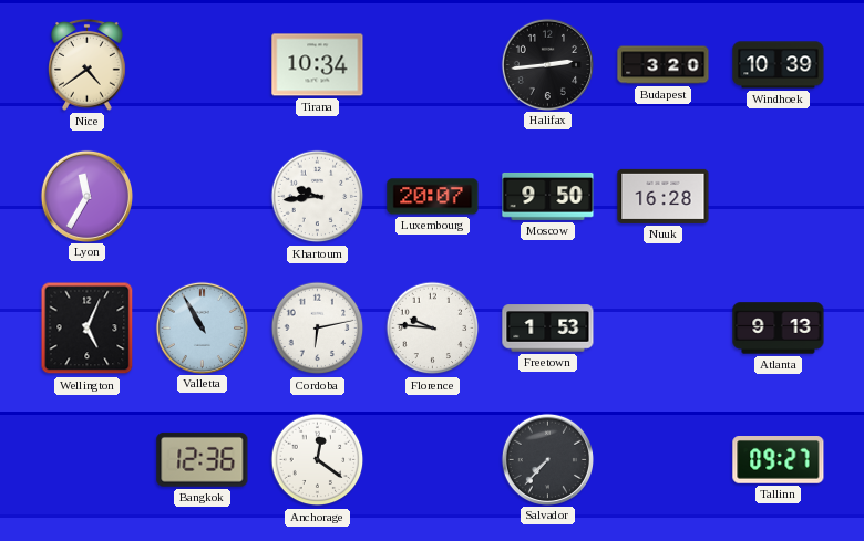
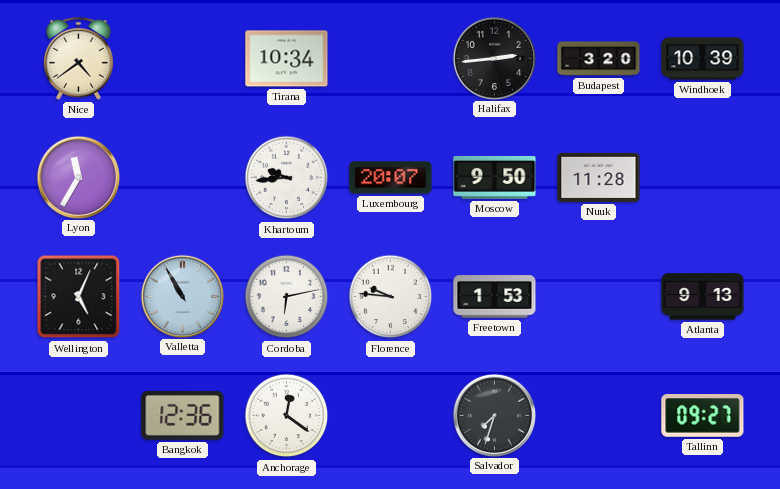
Nuuk: 16:28 -> 11:28
Salvador: 7:37 -> 7:33
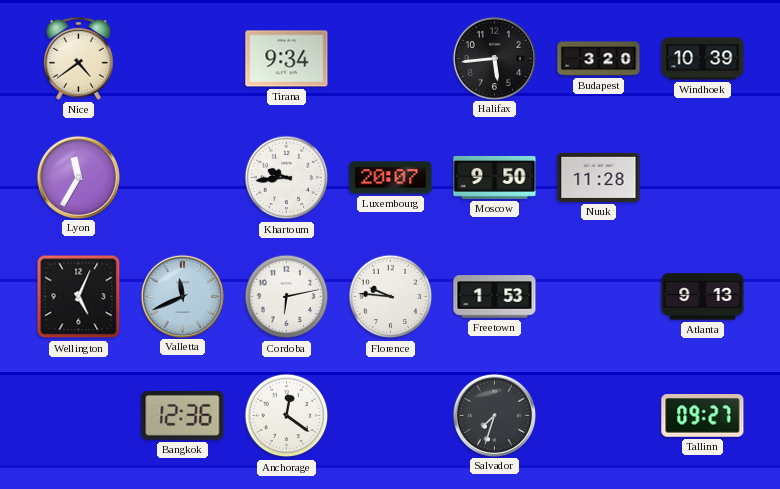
Tirana: 10:34 -> 9:34
Halifax: 2:44 -> 5:44
Valletta: 10:55 -> 11:41
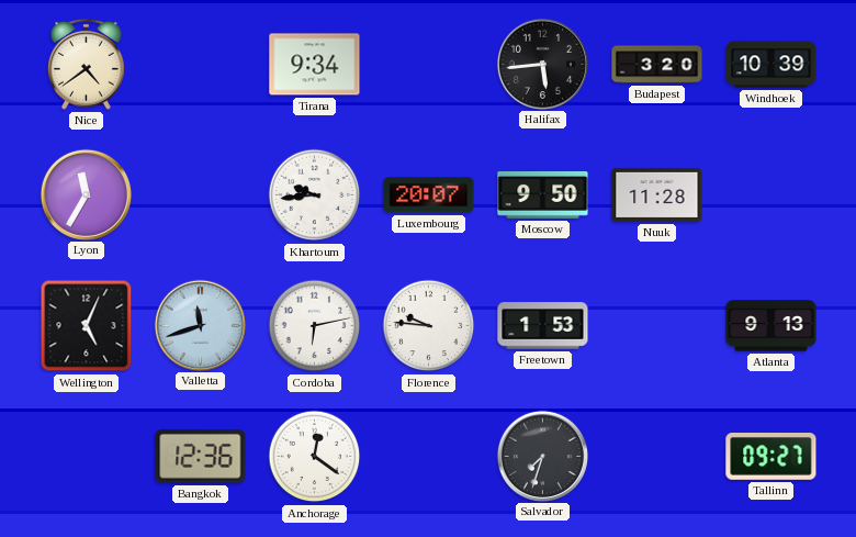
Valletta: 11:41 -> 11:42
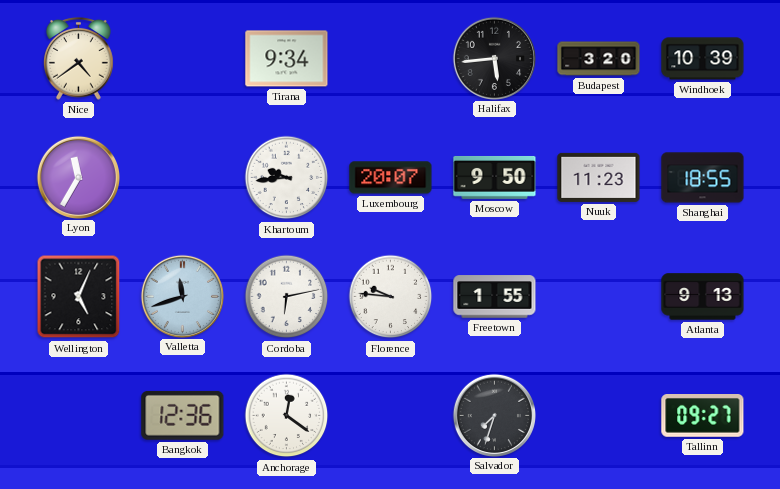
Nuuk: 11:28 -> 11:23
Shanghai: none -> 18:55
Freetown: 1:53 -> 1:55
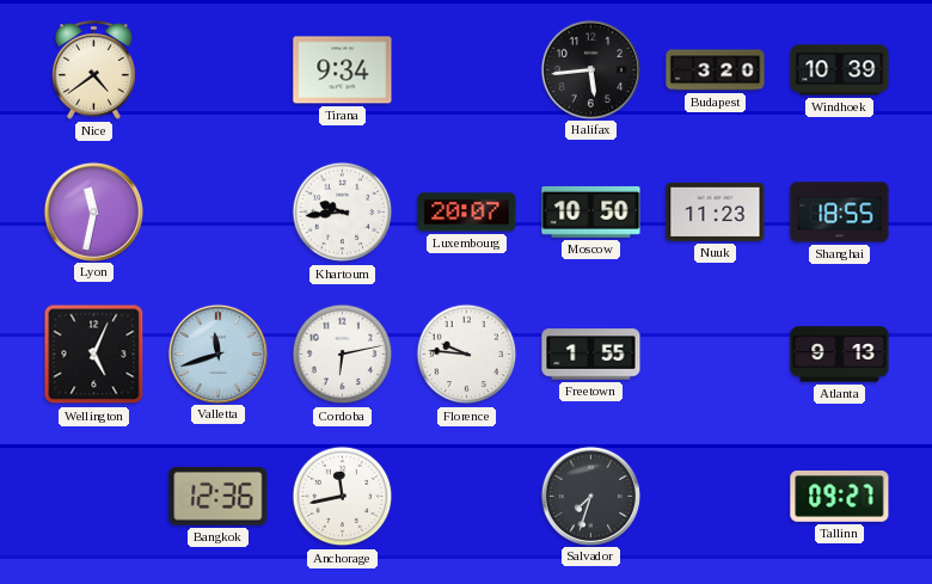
Lyon: 11:35 -> 11:32
Moscow: 9:50 -> 10:50
Anchorage: 12:21 -> 11:43
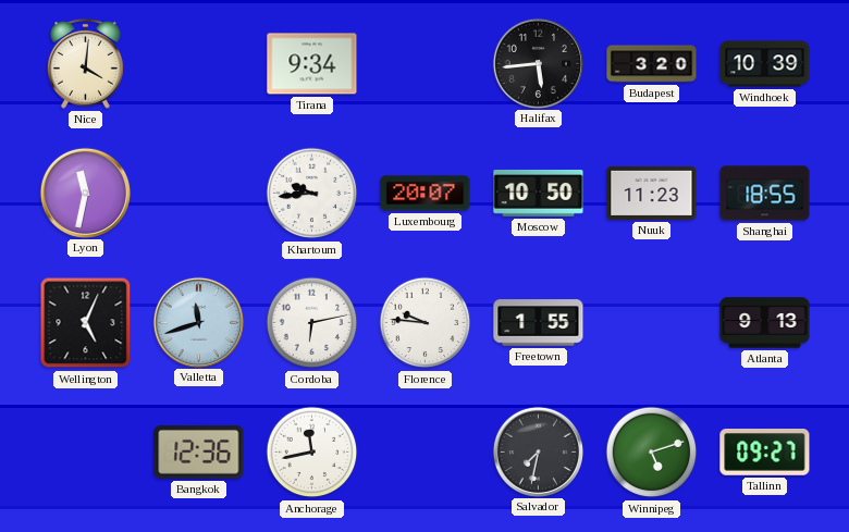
Nice: 4:39 -> 4:01
Salvador: 7:33 -> 7:32
Winnipeg: none -> 5:12
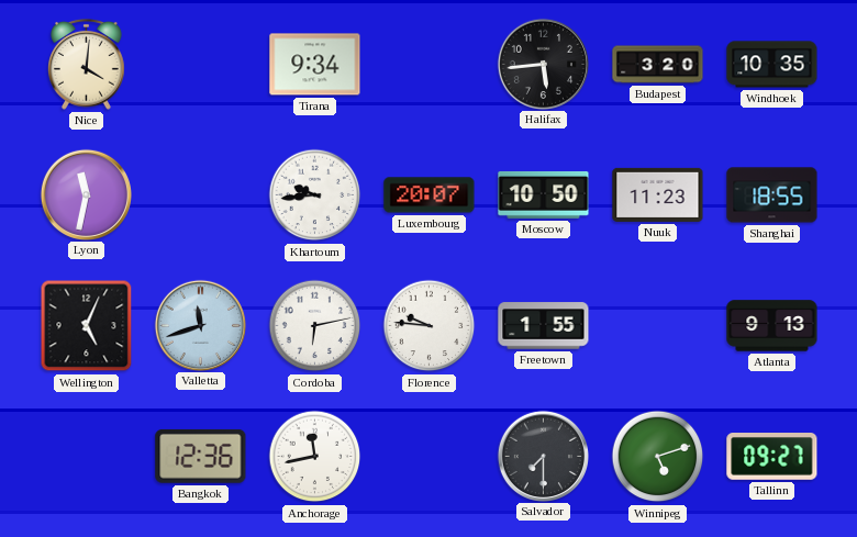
Windhoek: 10:39 -> 10:35
Salvador: 7:32 -> 7:30
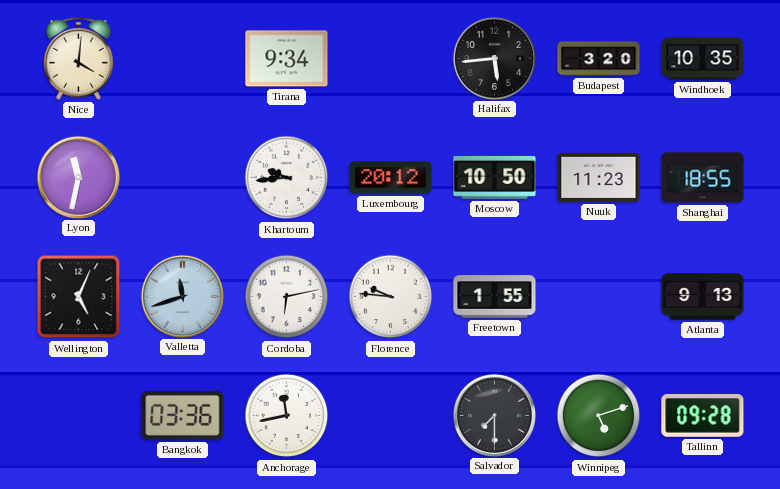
Luxembourg: 20:07 -> 20:12
Bangkok: 12:36 -> 03:36
Tallinn: 09:27 -> 09:28
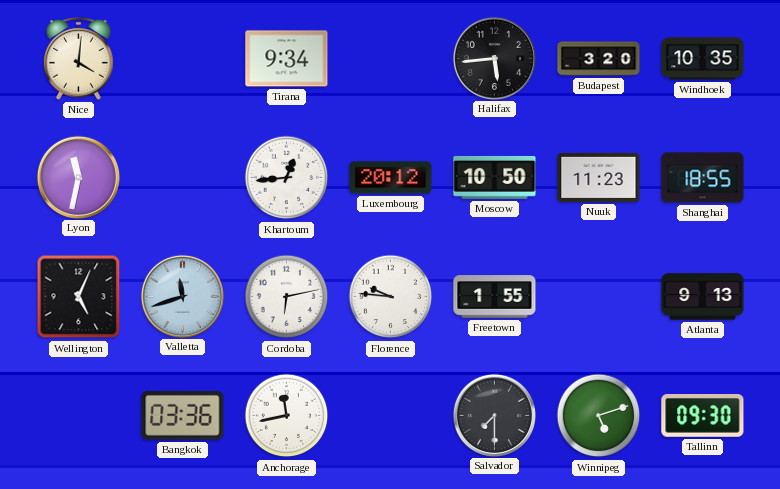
Khartoum: 9:44 -> 12:44
Tallinn: 09:28 -> 09:30
